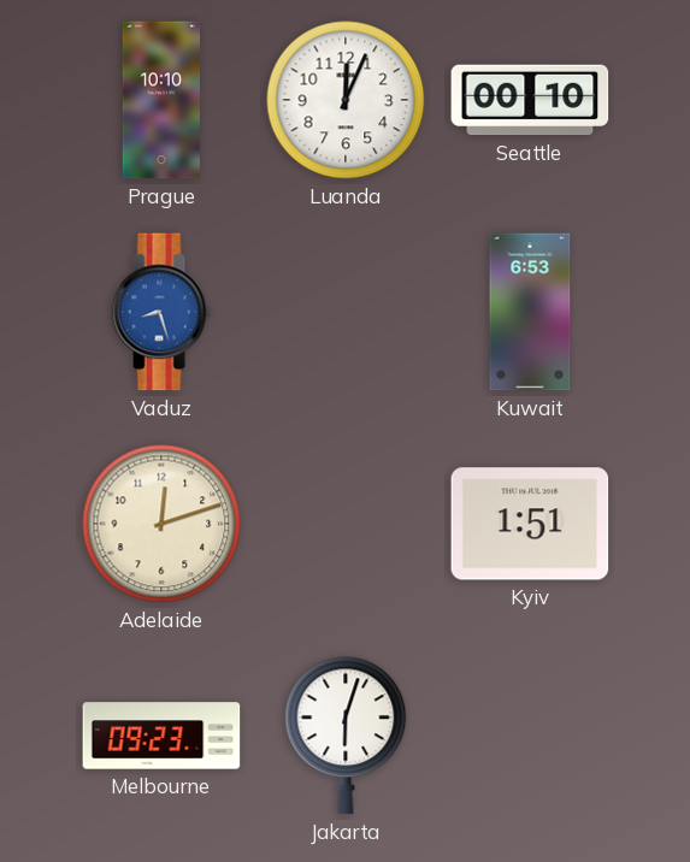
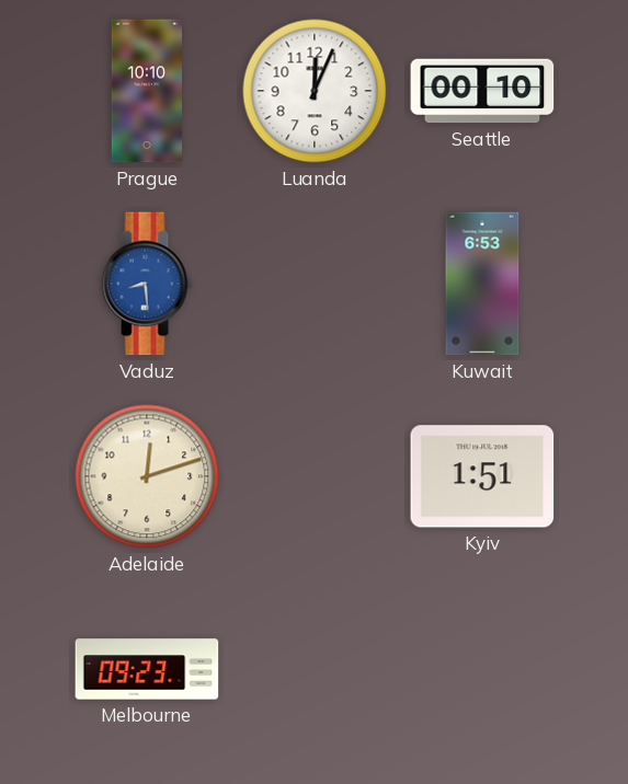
Vaduz: 8:27 -> 8:29
Jakarta: 6:03 -> none
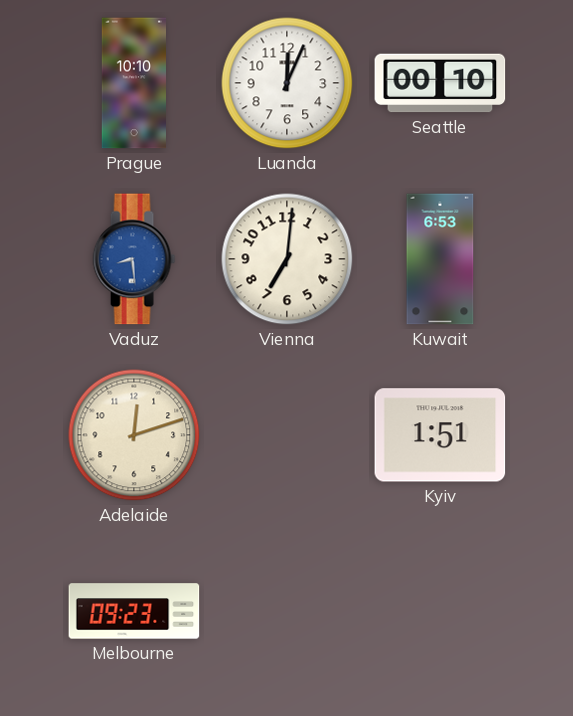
Vienna: none -> 7:01
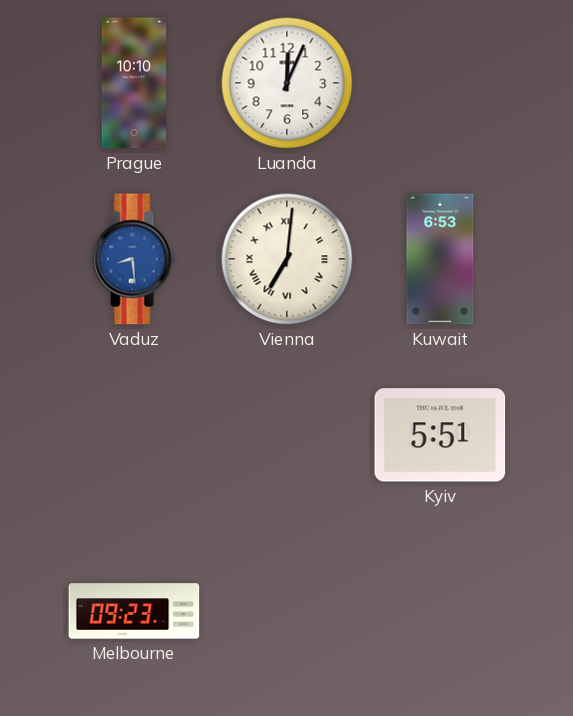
Seattle: 00:10 -> none
Vienna numerals: Arabic -> Roman
Adelaide: 12:12 -> none
Kyiv: 1:51 -> 5:51
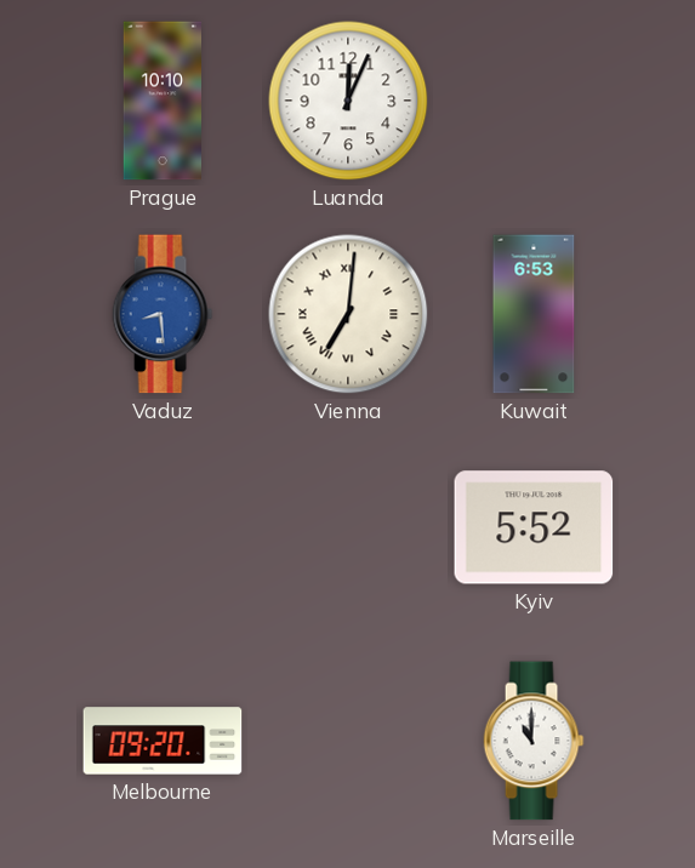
Kyiv: 5:51 -> 5:52
Melbourne: 09:23 -> 09:20
Marseille: none -> 11:00
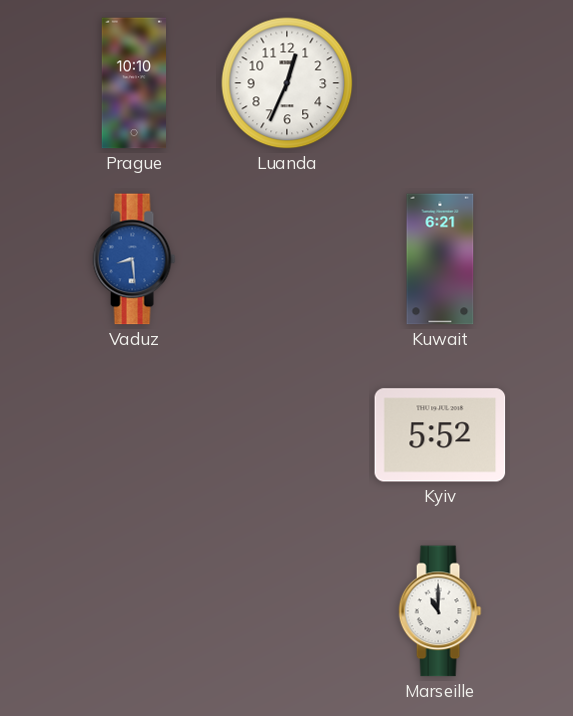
Luanda: 12:04 -> 12:34
Vienna: 7:01 -> none
Kuwait: 6:53 -> 6:21
Melbourne: 09:20 -> none
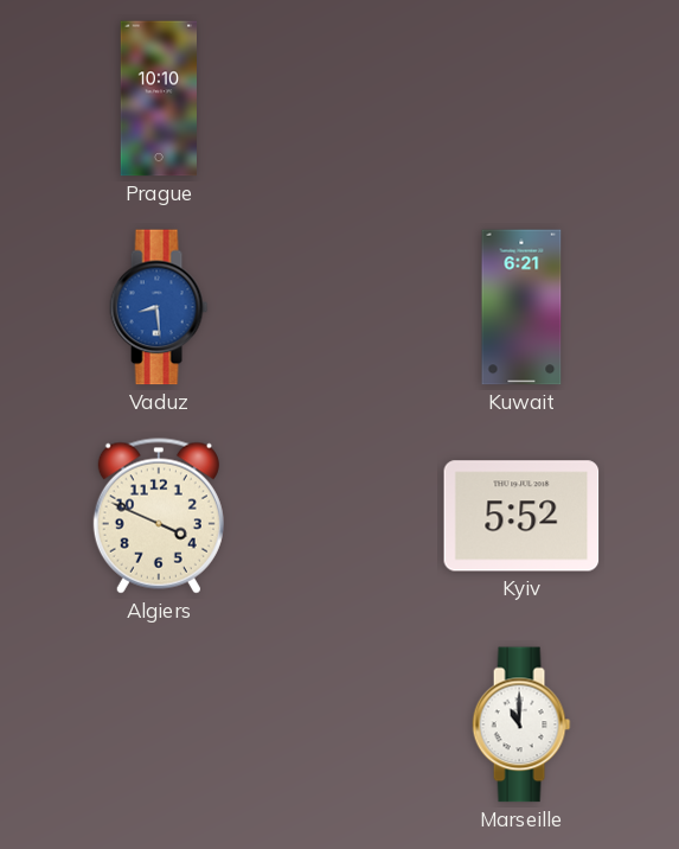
Luanda: 12:34 -> none
Algiers: none -> 3:49
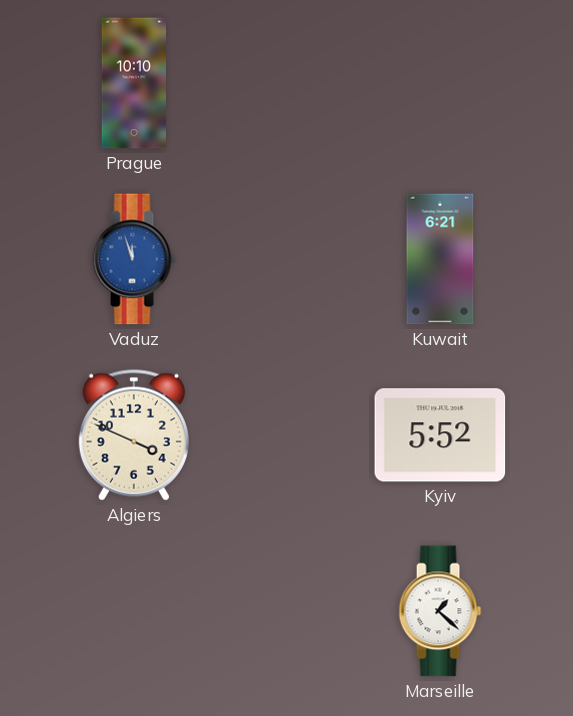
Vaduz: 8:29 -> 11:57
Marseille: 11:00 -> 1:22
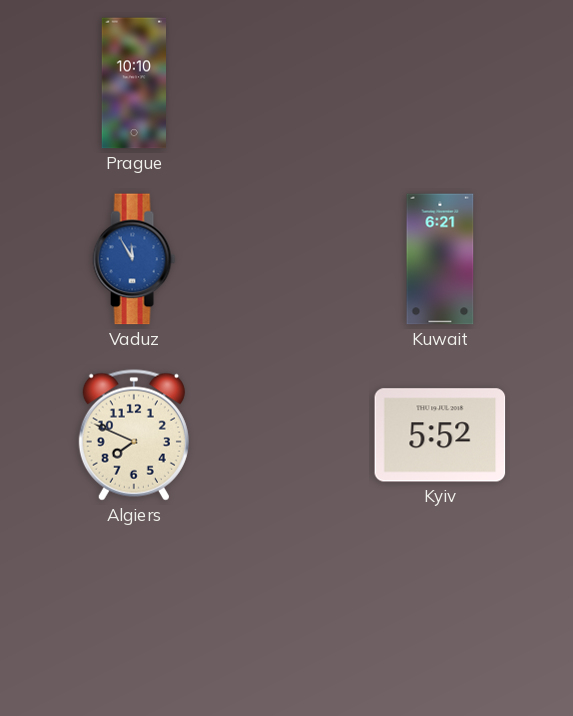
Vaduz: 11:57 -> 11:55
Algiers: 3:49 -> 7:49
Marseille: 1:22 -> none
